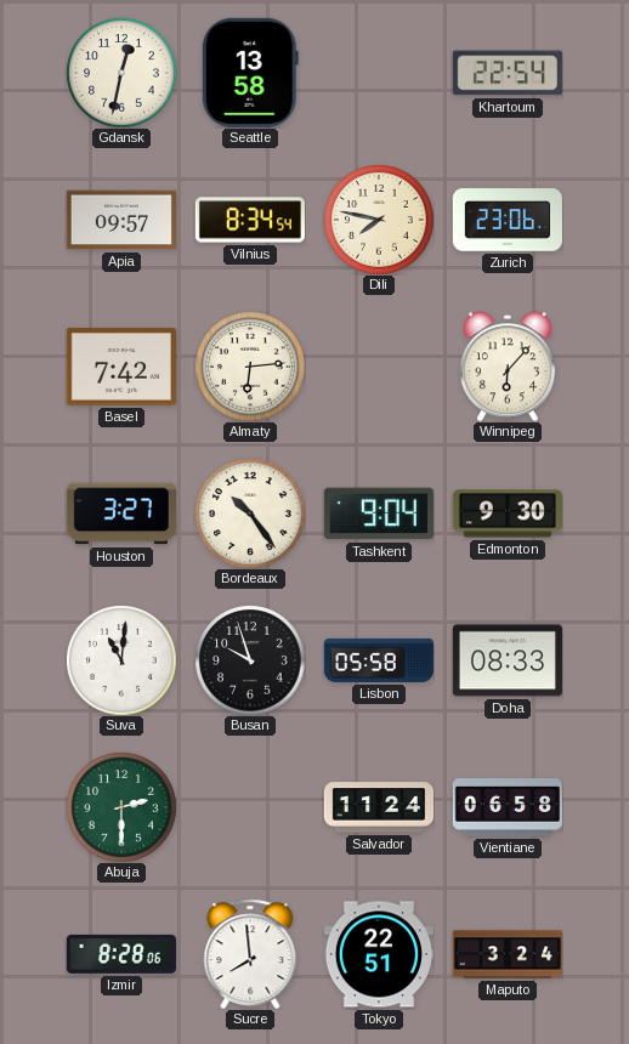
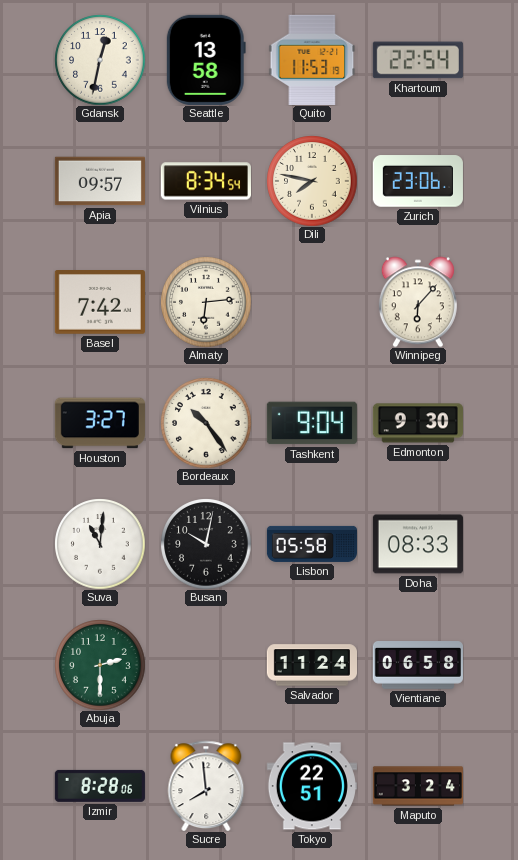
Quito: none -> 11:53
Busan: 9:57 -> 10:02
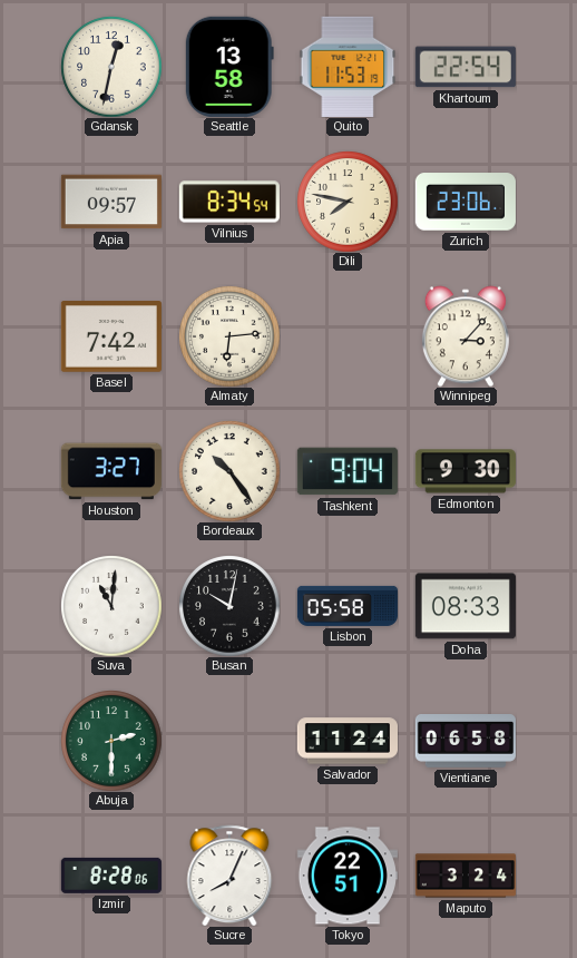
Winnipeg: 6:07 -> 3:07
Sucre: 7:59 -> 8:04
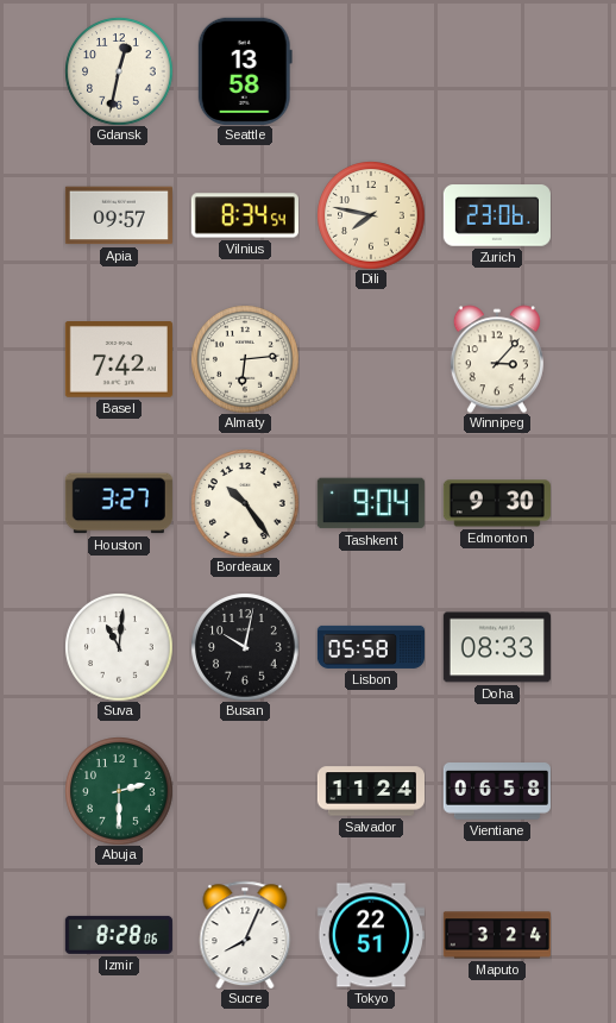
Quito: 11:53 -> none
Khartoum: 22:54 -> none
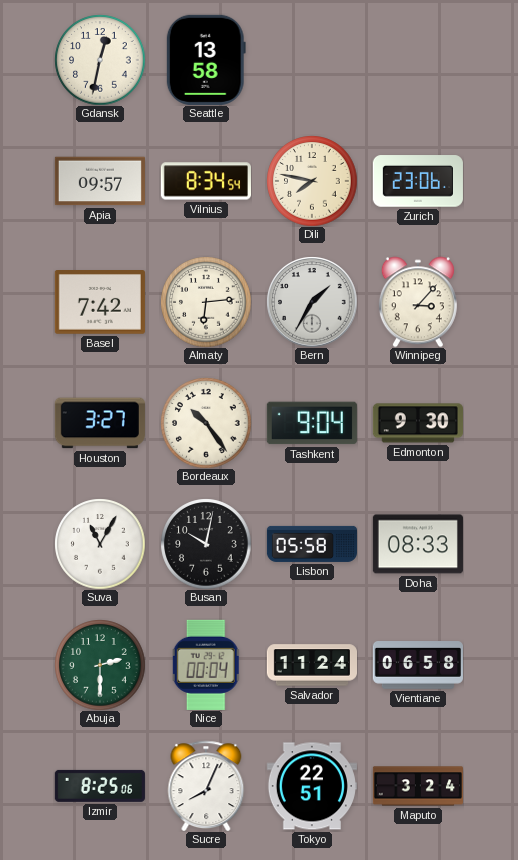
Bern: none -> 1:35
Suva: 11:01 -> 11:05
Nice: none -> 00:04
Izmir: 8:28 -> 8:25
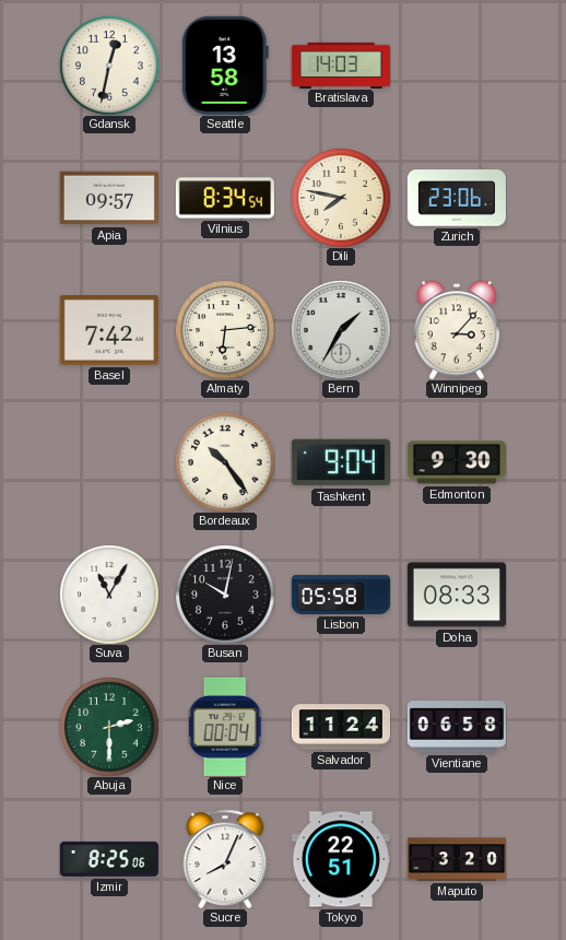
Bratislava: none -> 14:03
Houston: 3:27 -> none
Maputo: 3:24 -> 3:20
